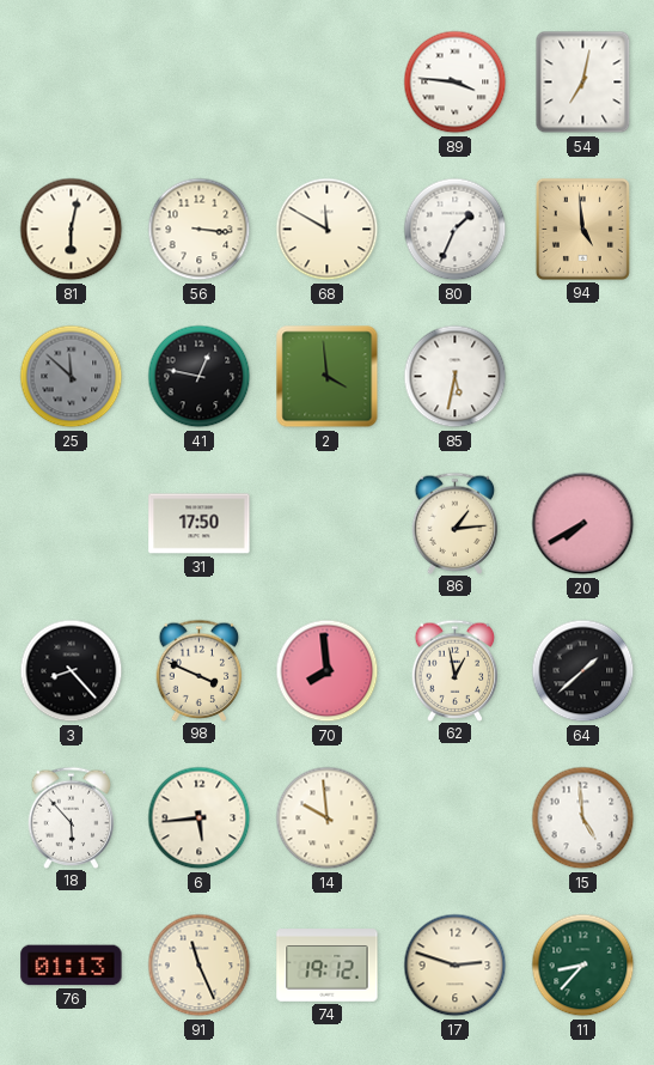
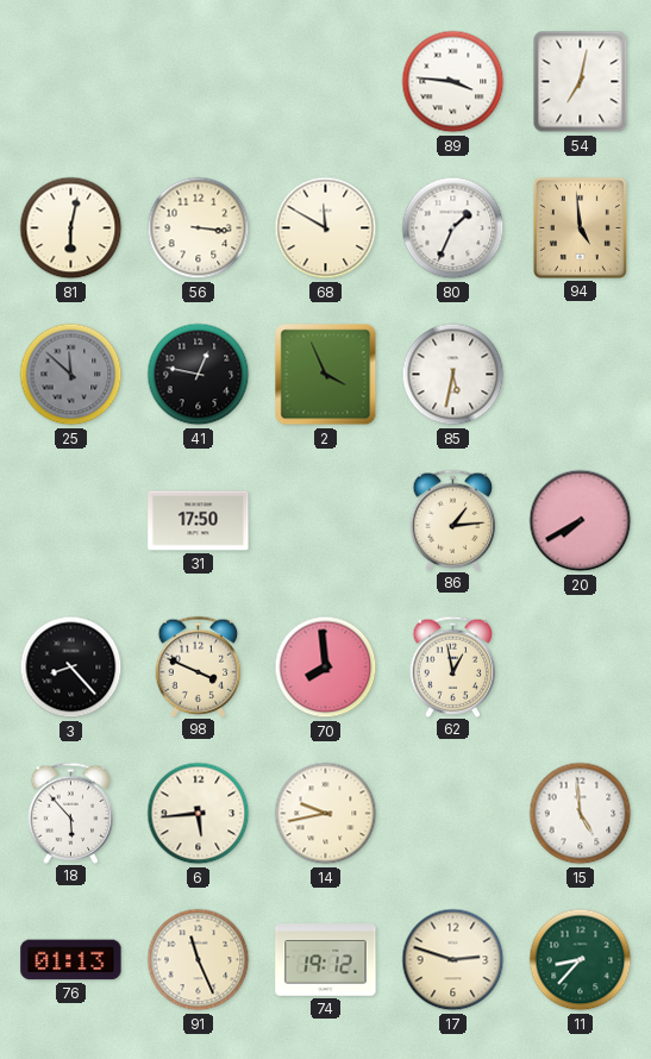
2: 3:59 -> 3:56
64: 1:38 -> none
14: 9:59 -> 9:43
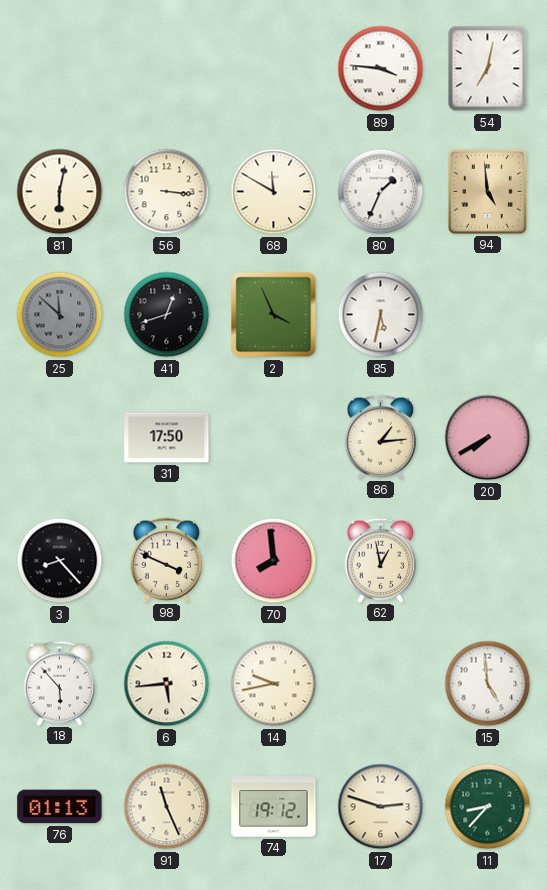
41: 12:47 -> 12:42
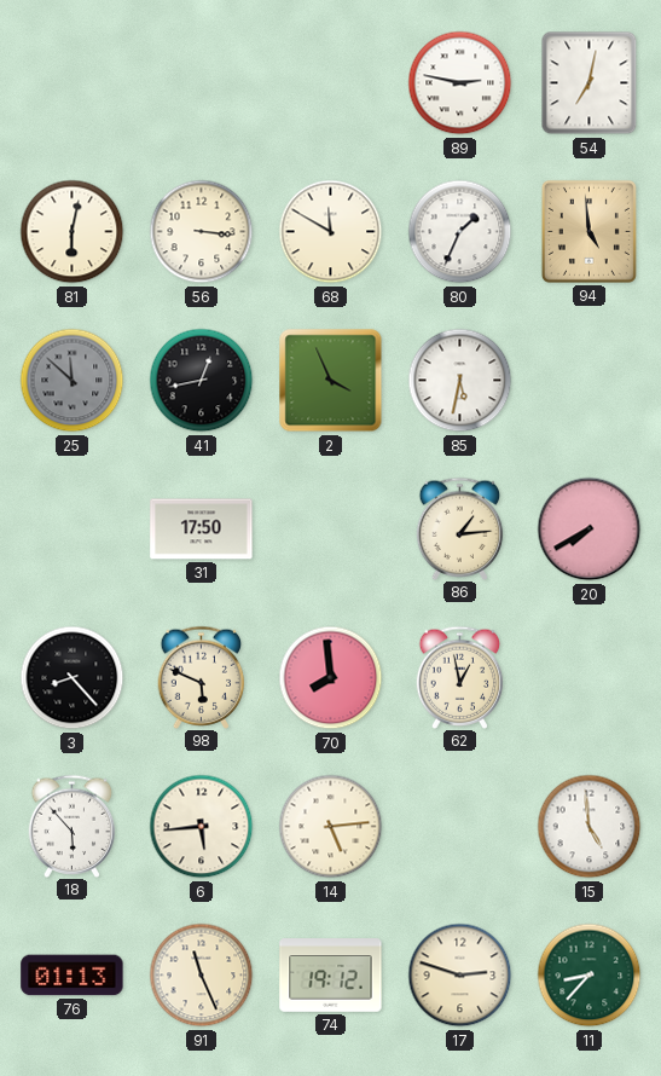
89: 3:46 -> 2:47
41: 12:42 -> 12:43
98: 3:49 -> 5:49
14: 9:43 -> 5:14
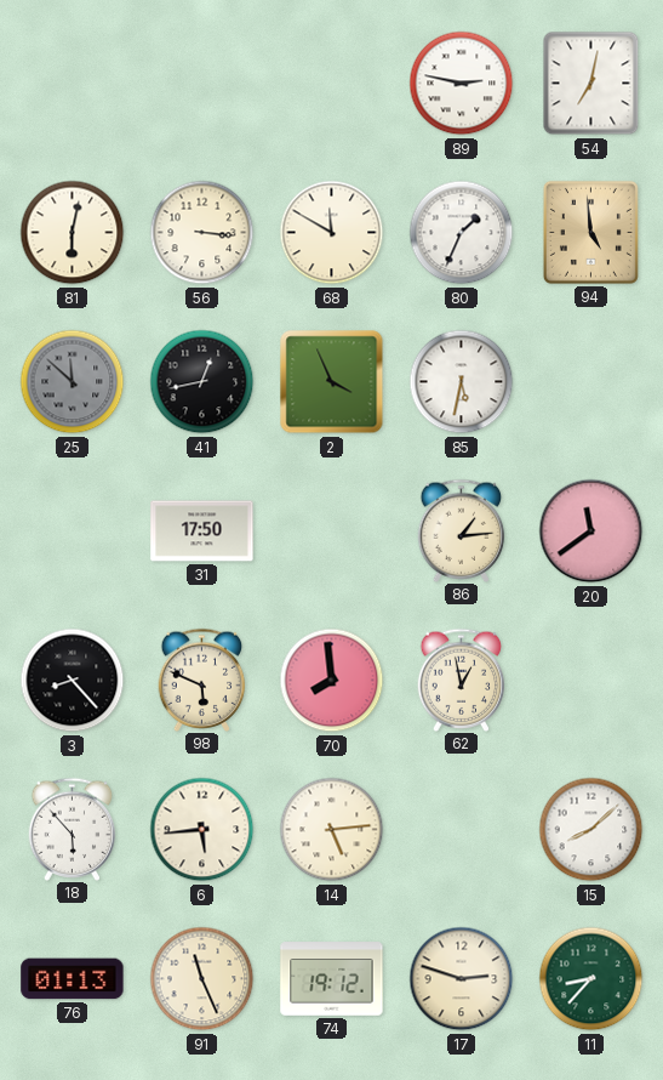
20: 7:40 -> 11:39
15: 4:59 -> 8:08
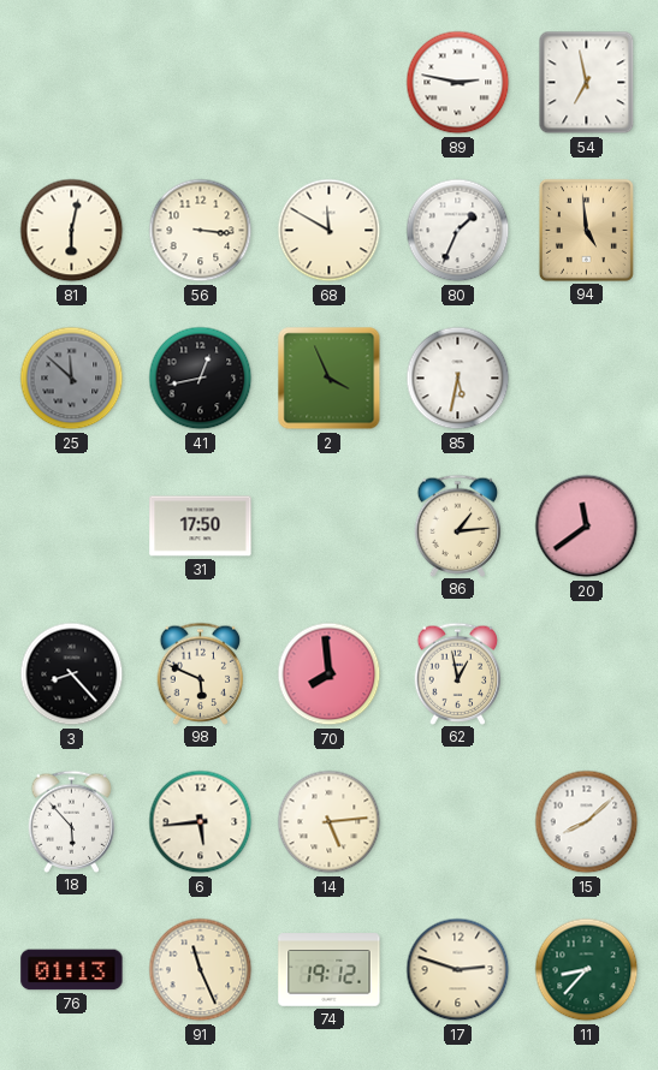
54: 7:02 -> 6:58
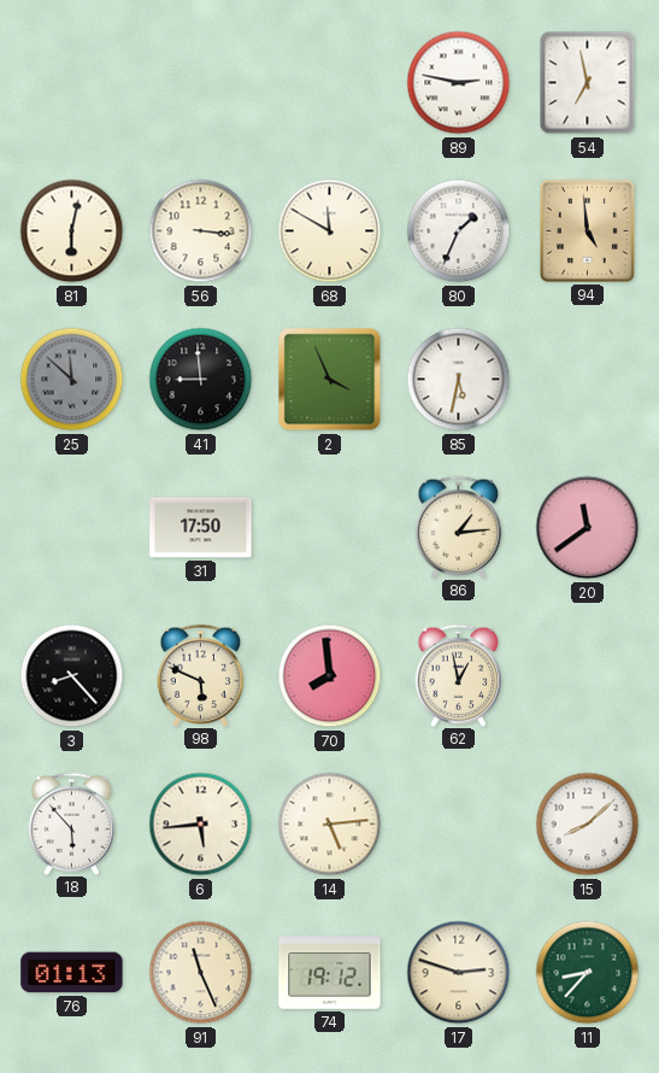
41: 12:43 -> 8:59
